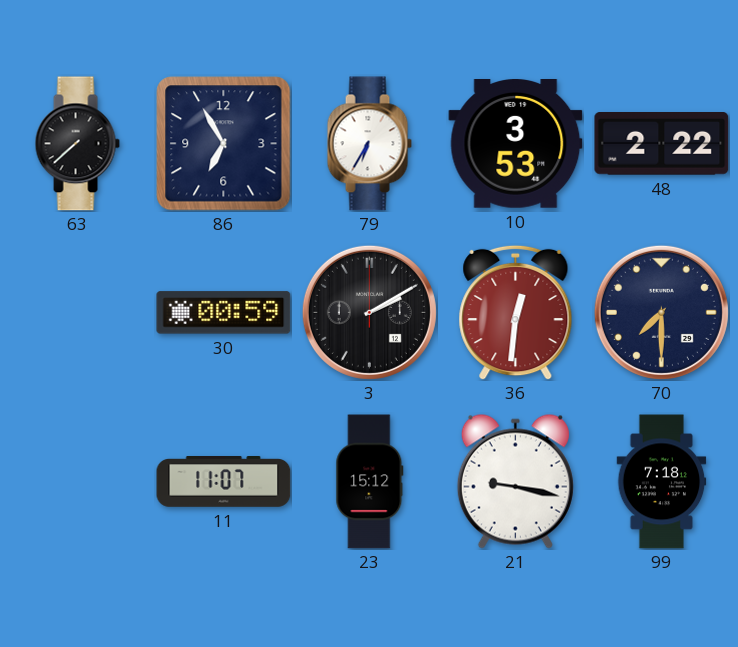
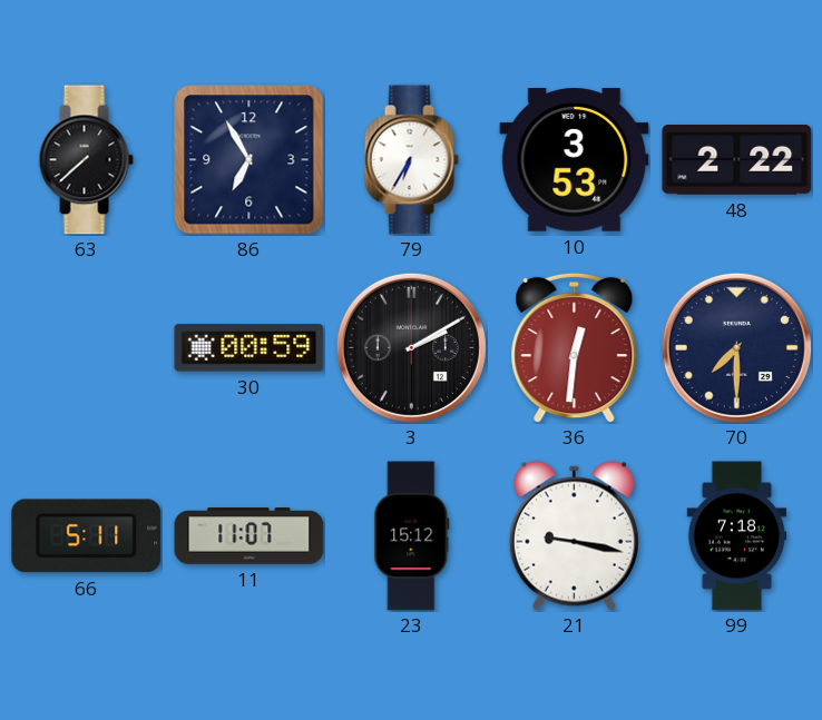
66: none -> 5:11
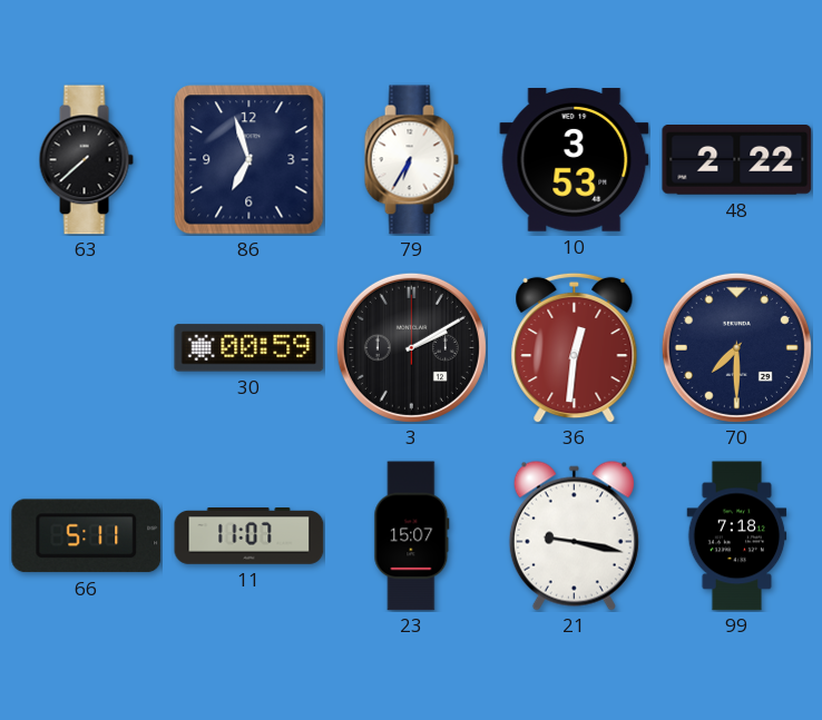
86: 6:55 -> 6:57
23: 15:12 -> 15:07
